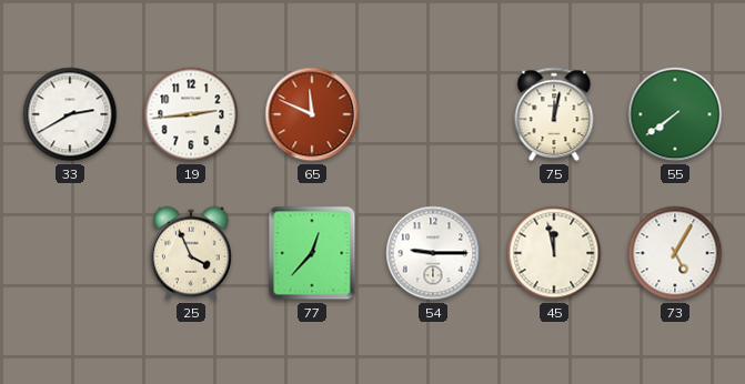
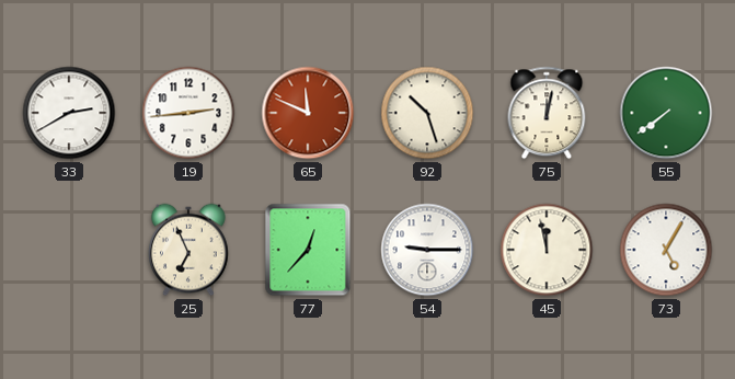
92: none -> 10:27
25: 3:56 -> 6:56
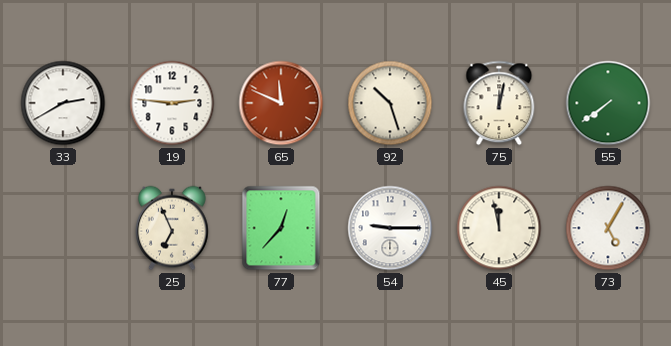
19: 2:44 -> 2:46
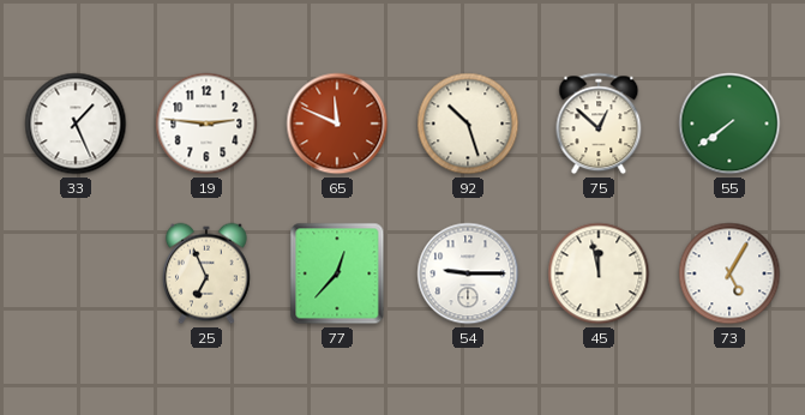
33: 2:40 -> 1:26
75: 12:02 -> 12:52
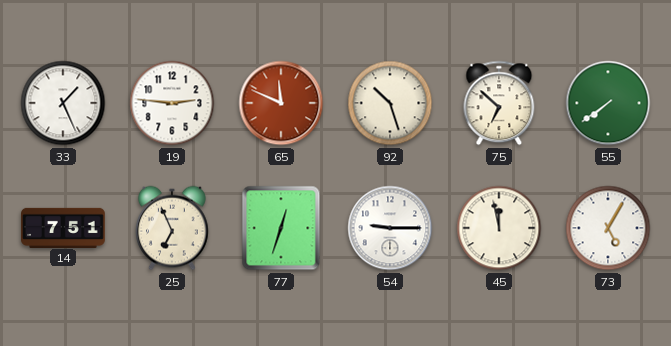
75: 12:52 -> 6:52
14: none -> 7:51
77: 12:37 -> 12:33
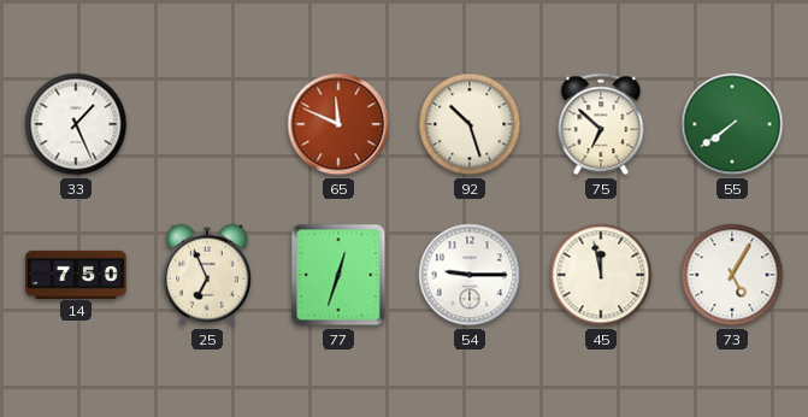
19: 2:46 -> none
14: 7:51 -> 7:50
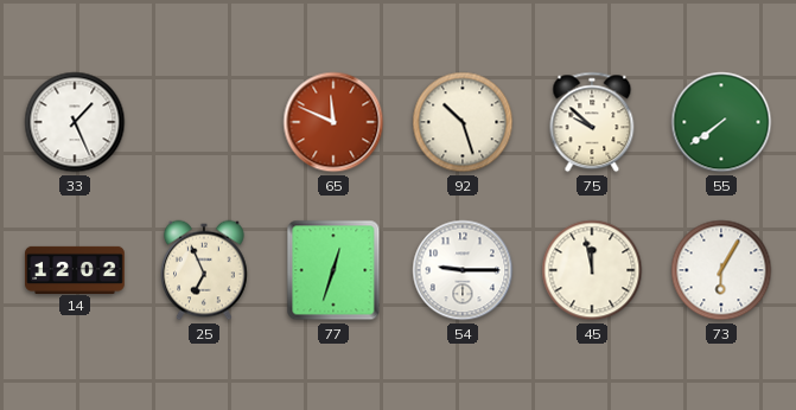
75: 6:52 -> 9:52
14: 7:50 -> 12:02
73: 5:05 -> 6:05
